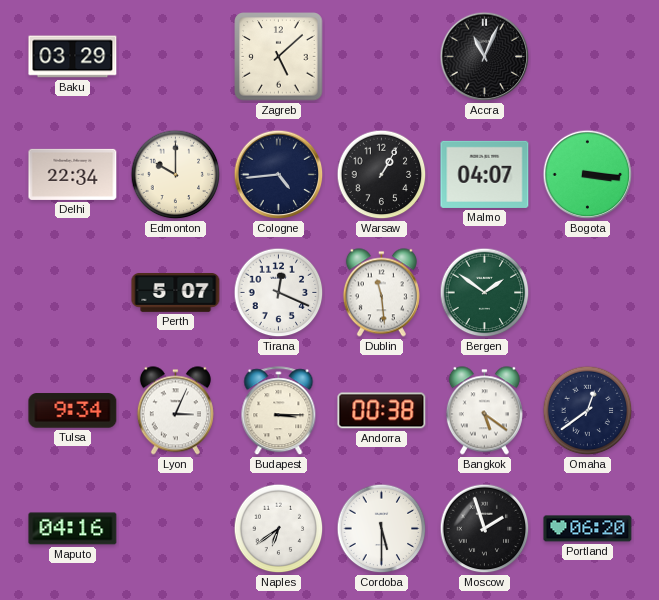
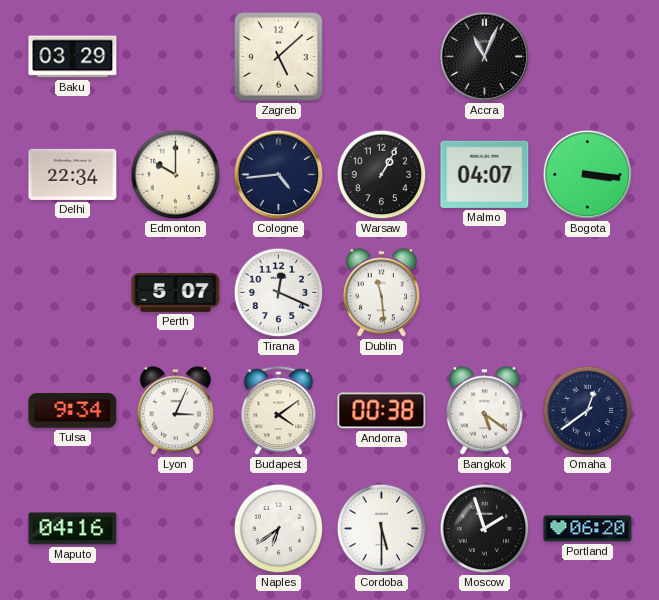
Bergen: 1:51 -> none
Budapest: 3:15 -> 4:09
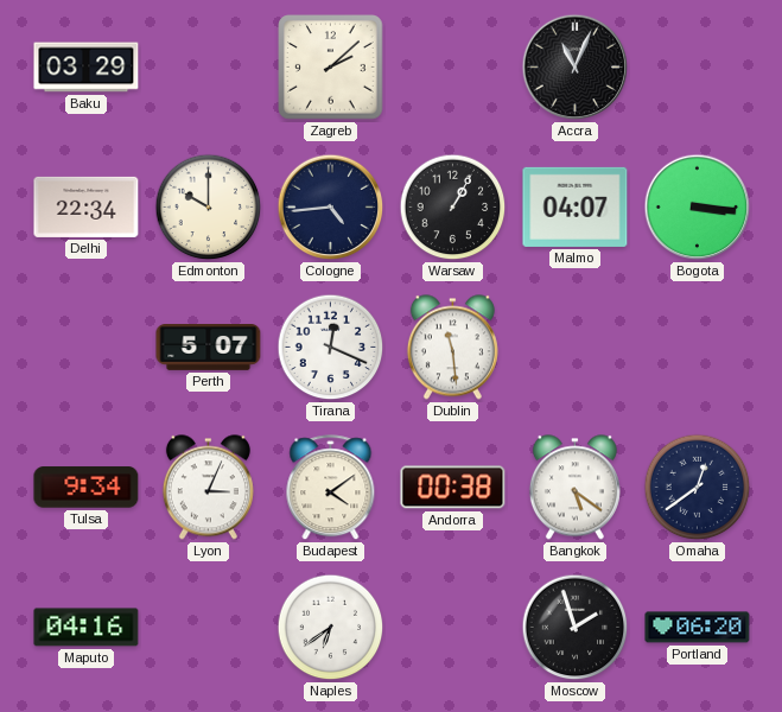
Zagreb: 5:08 -> 2:08
Cordoba: 5:30 -> none
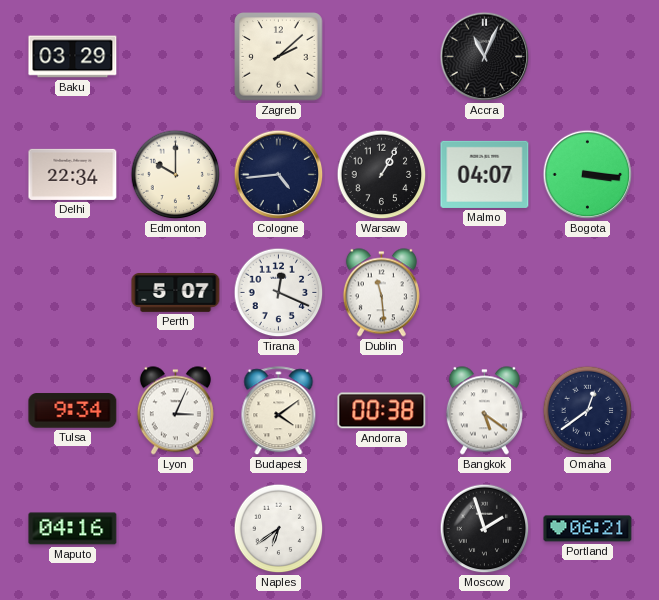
Portland: 06:20 -> 06:21
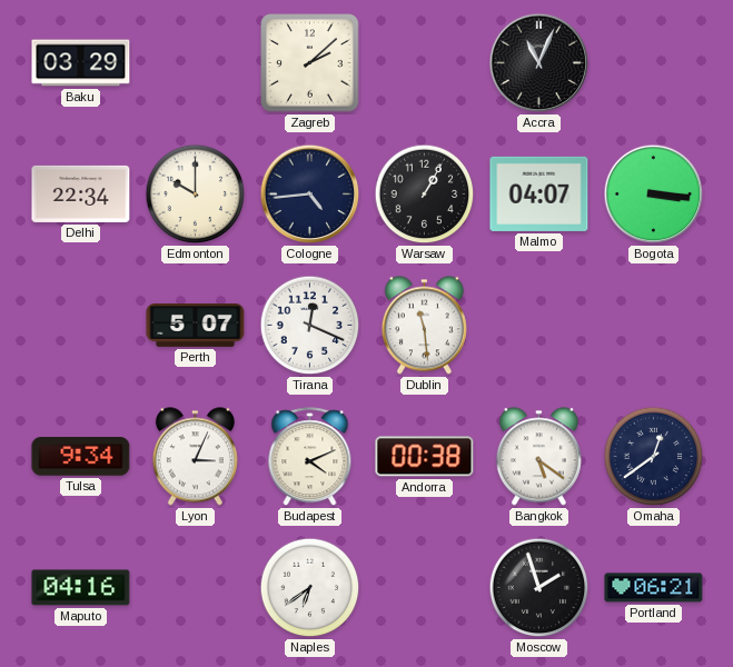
Budapest: 4:09 -> 4:11
